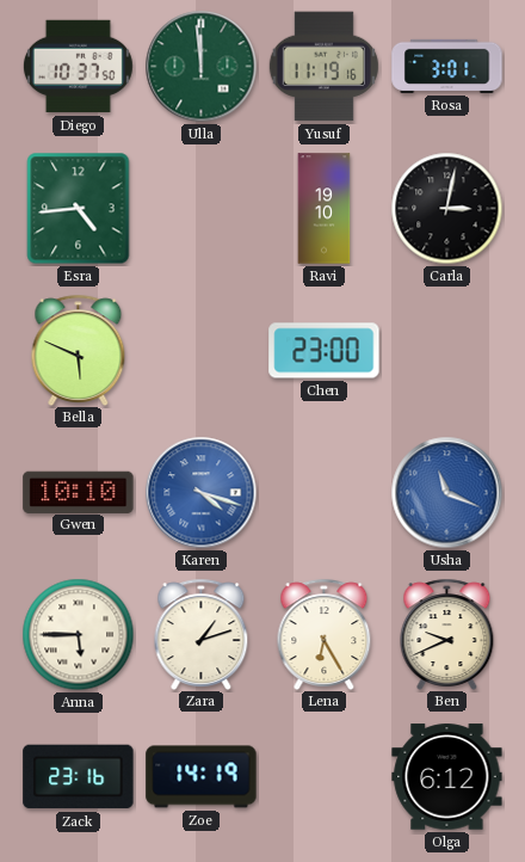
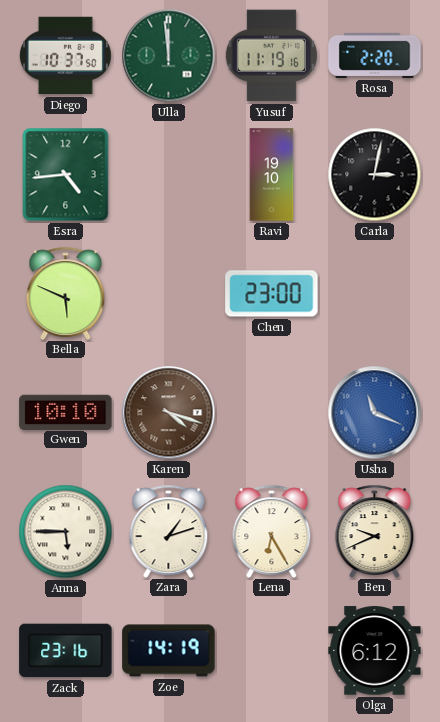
Rosa: 3:01 -> 2:20
Karen dial: blue -> brown
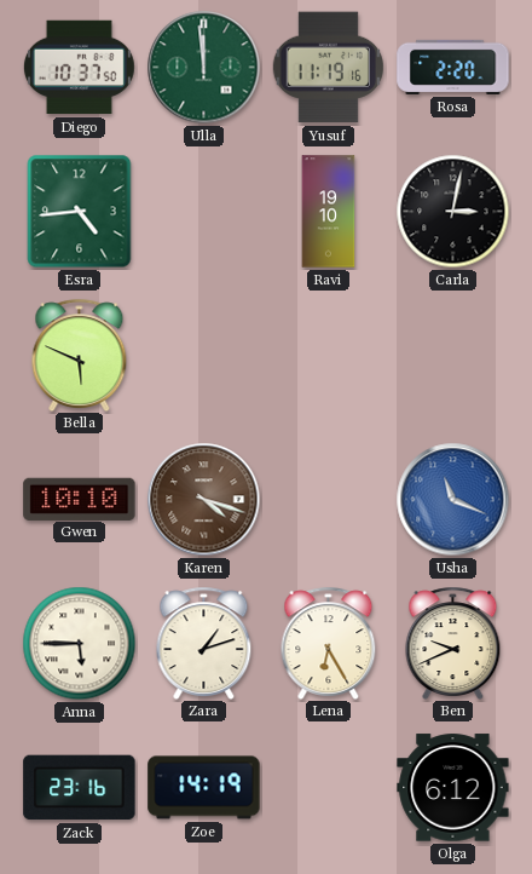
Chen: 23:00 -> none
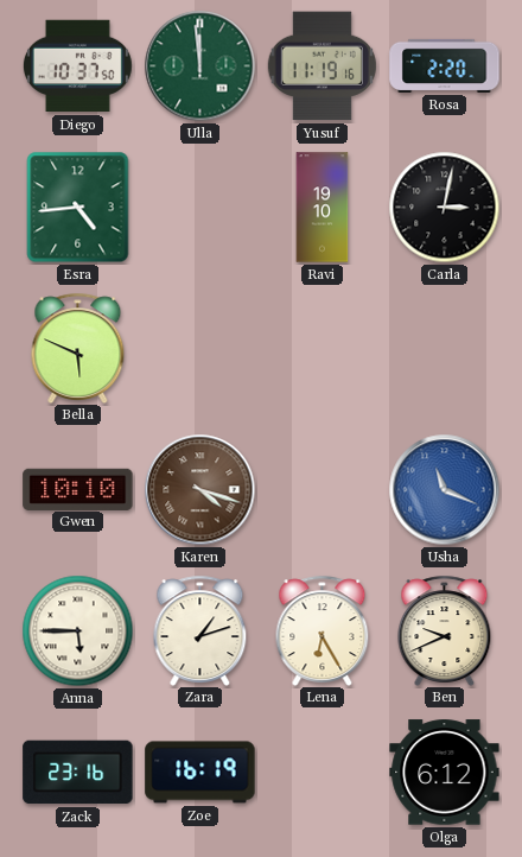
Zoe: 14:19 -> 16:19
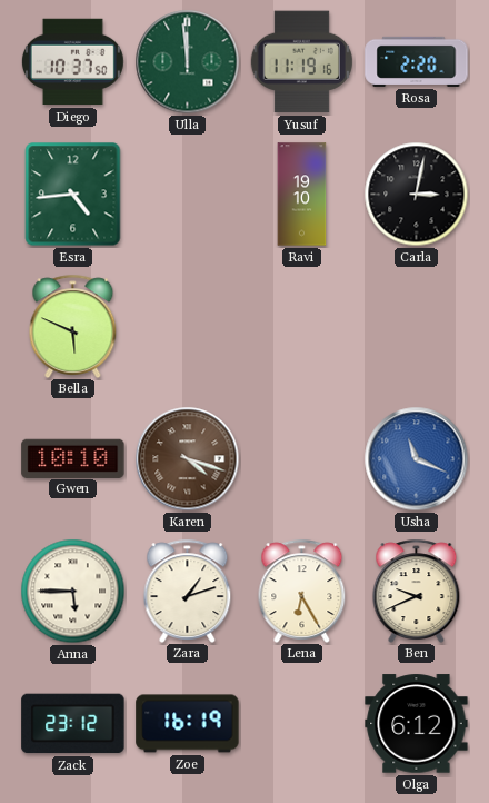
Zack: 23:16 -> 23:12
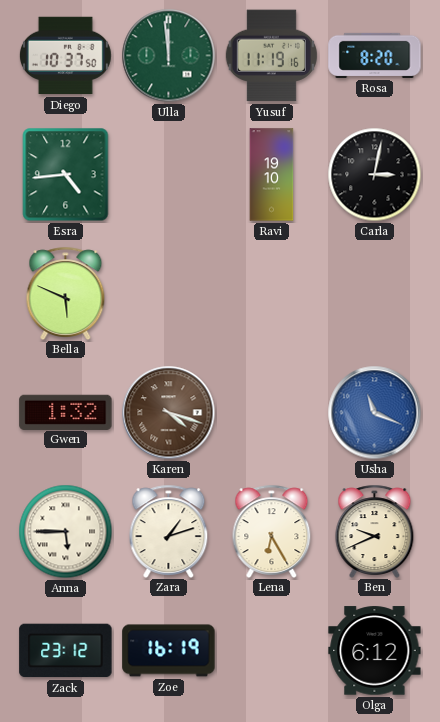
Rosa: 2:20 -> 8:20
Gwen: 10:10 -> 1:32
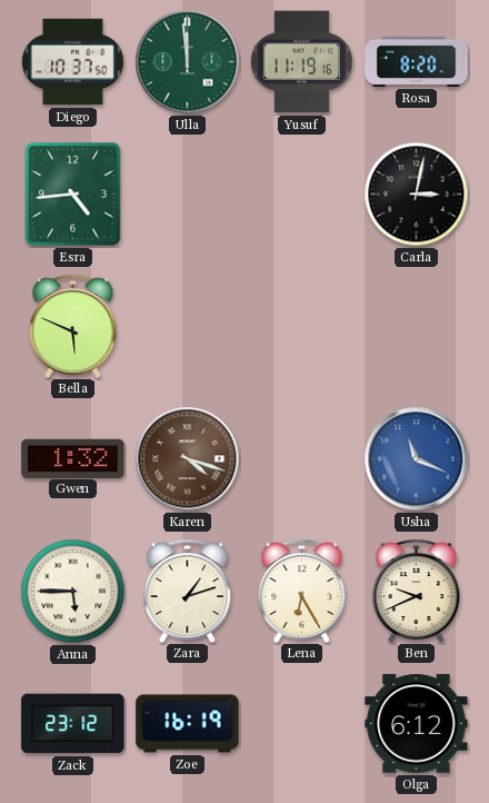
Ravi: 19:10 -> none
